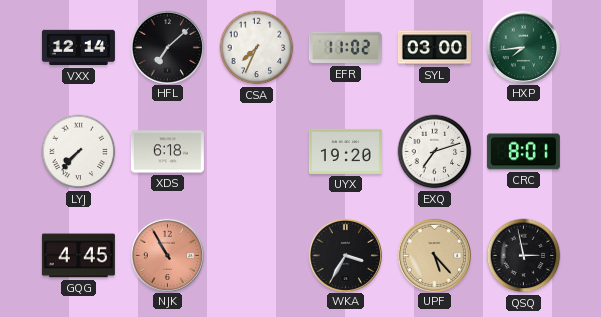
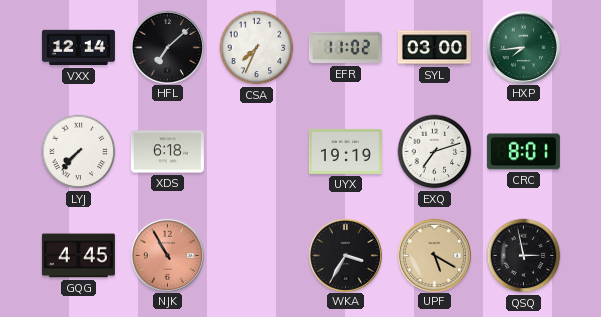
UYX: 19:20 -> 19:19
UPF: 5:23 -> 5:20
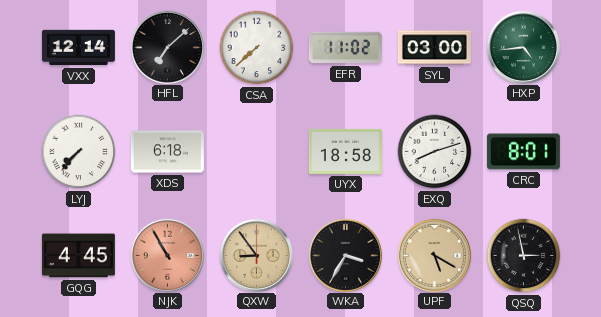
CSA: 7:34 -> 7:38
HXP: 7:44 -> 4:44
UYX: 19:19 -> 18:58
EXQ: 7:12 -> 8:12
QXW: none -> 8:54
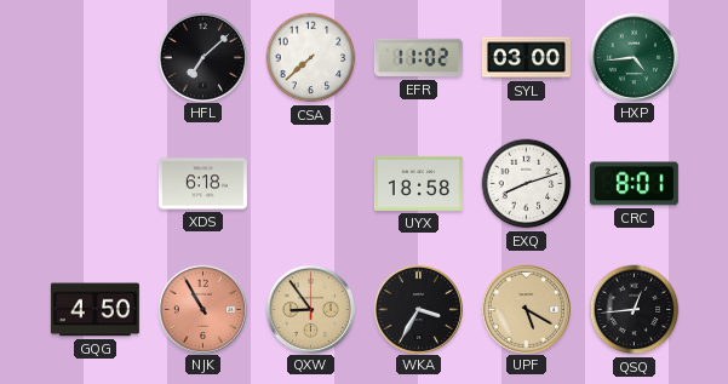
VXX: 12:14 -> none
LYJ: 7:37 -> none
GQG: 4:45 -> 4:50
QSQ: 2:58 -> 12:44
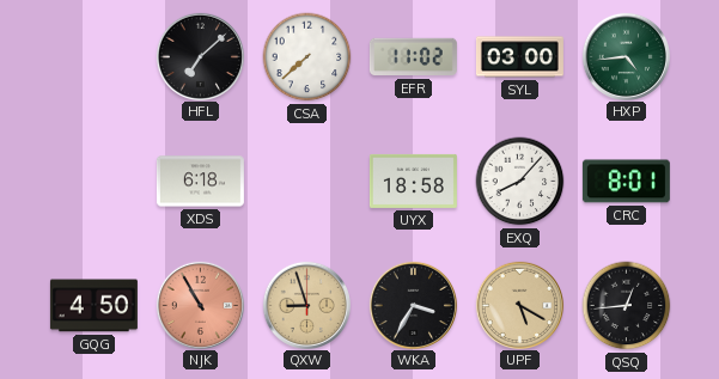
EXQ: 8:12 -> 8:07
QXW: 8:54 -> 8:57
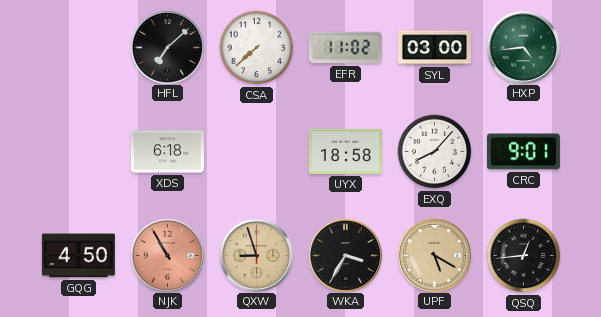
CRC: 8:01 -> 9:01
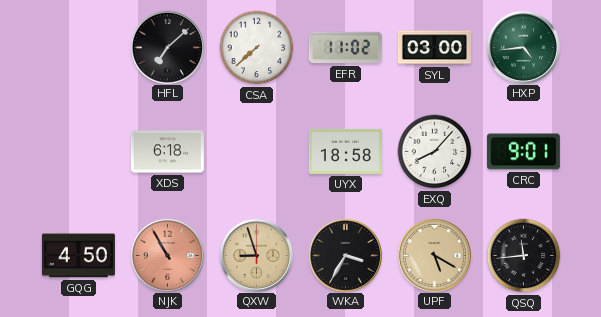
QSQ: 12:44 -> 11:44
